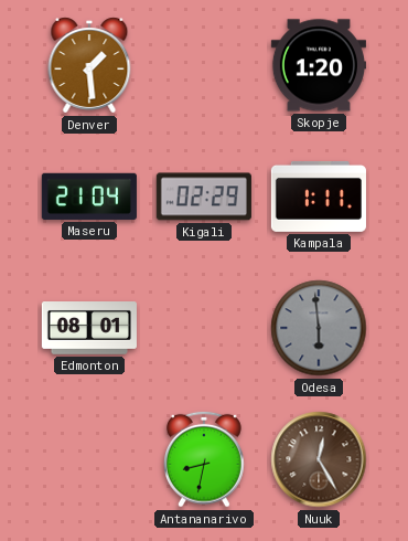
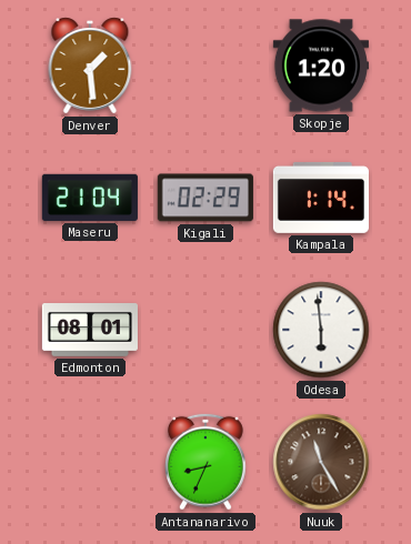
Kampala: 1:11 -> 1:14
Odesa dial: grey -> white
Antananarivo: 8:32 -> 8:34
Nuuk: 12:25 -> 11:25
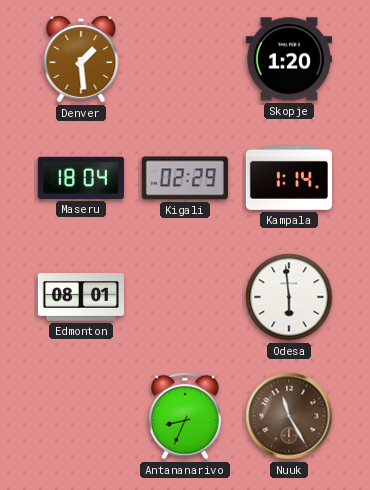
Maseru: 21:04 -> 18:04
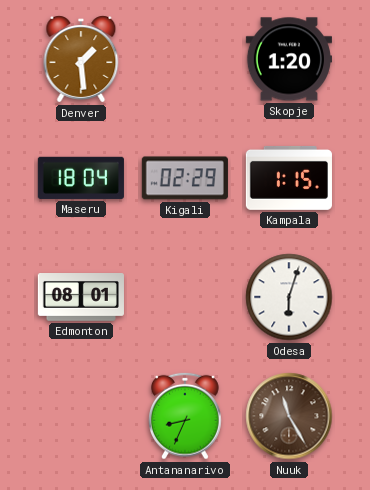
Kampala: 1:14 -> 1:15
Odesa: 5:59 -> 6:03
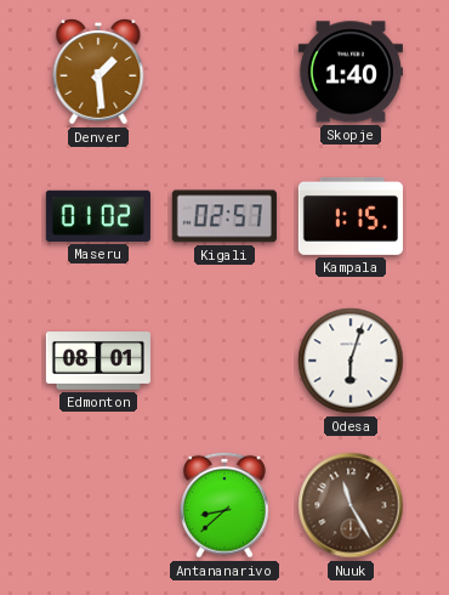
Skopje: 1:20 -> 1:40
Maseru: 18:04 -> 01:02
Kigali: 02:29 -> 02:57
Antananarivo: 8:34 -> 8:38
